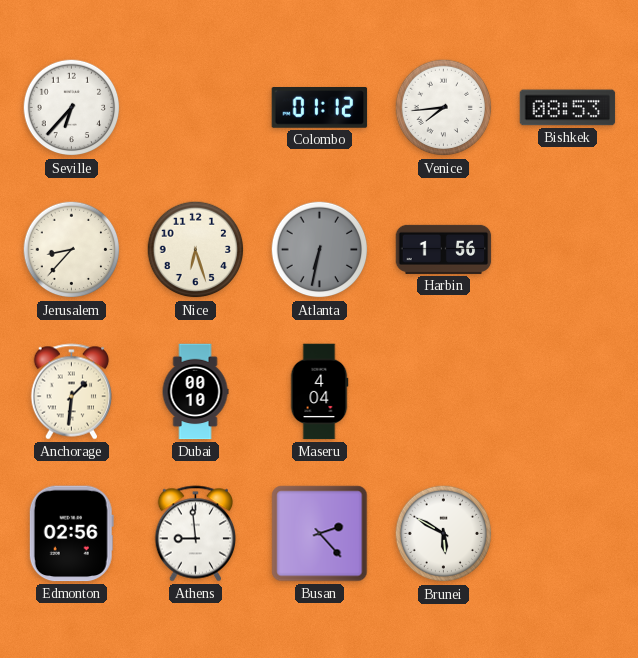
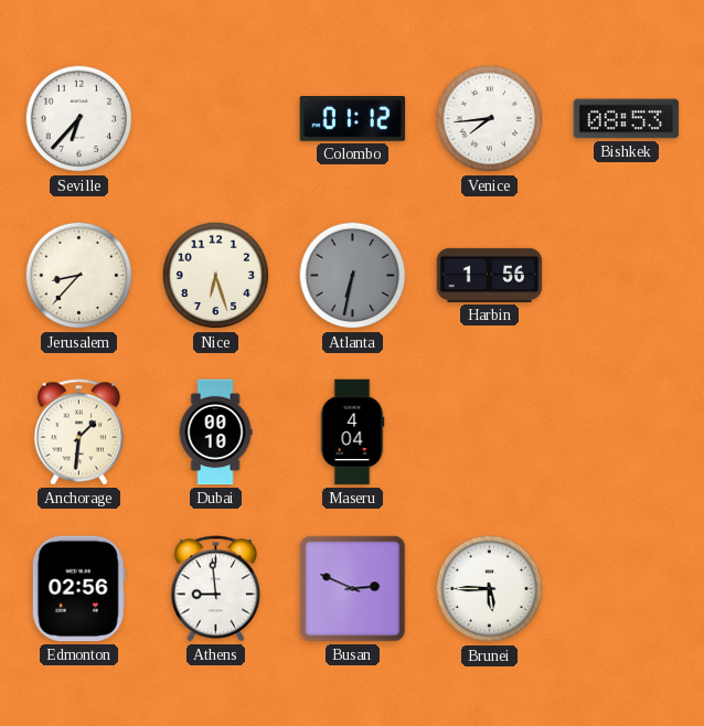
Busan: 2:23 -> 2:49
Brunei: 5:50 -> 5:45
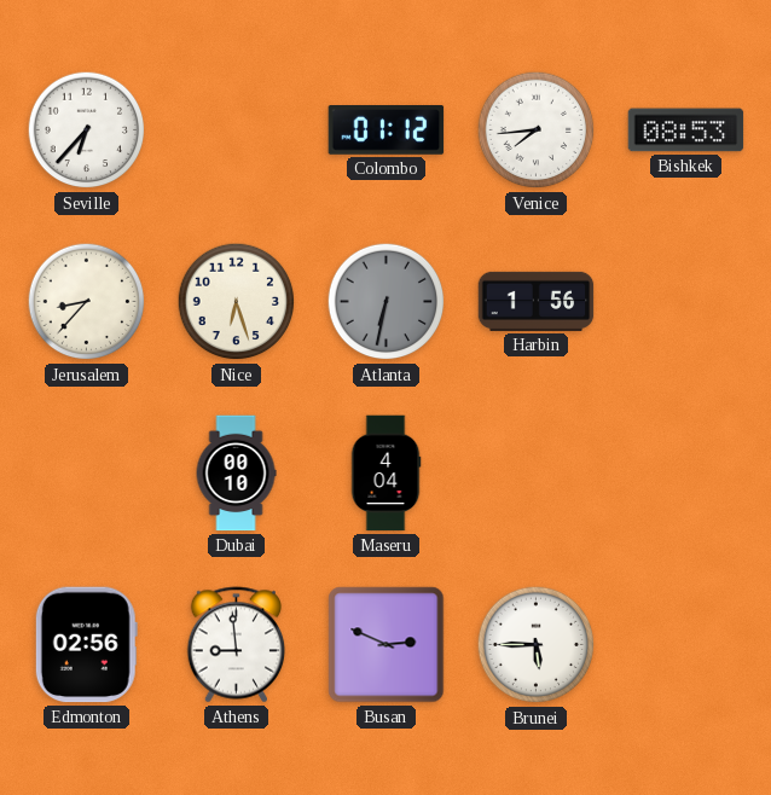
Anchorage: 1:31 -> none
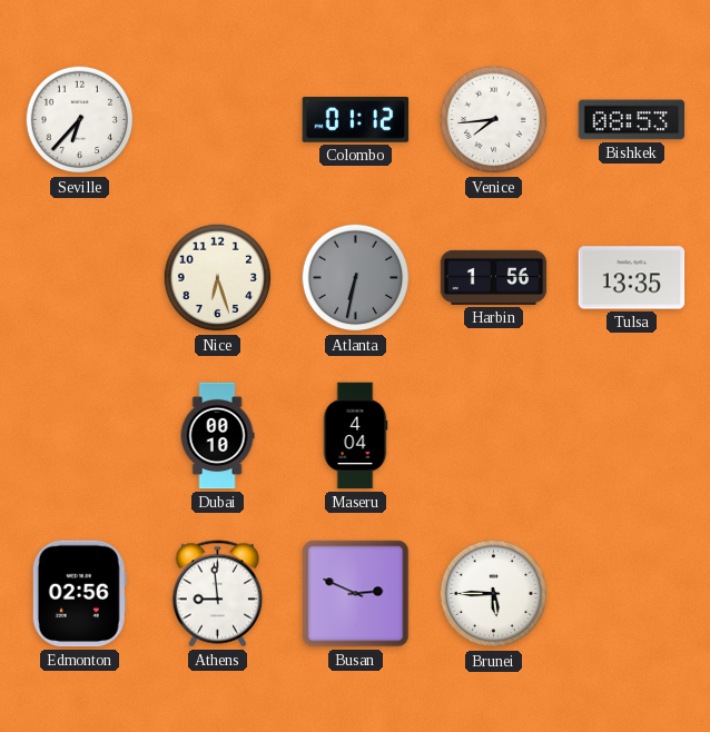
Jerusalem: 8:37 -> none
Tulsa: none -> 13:35
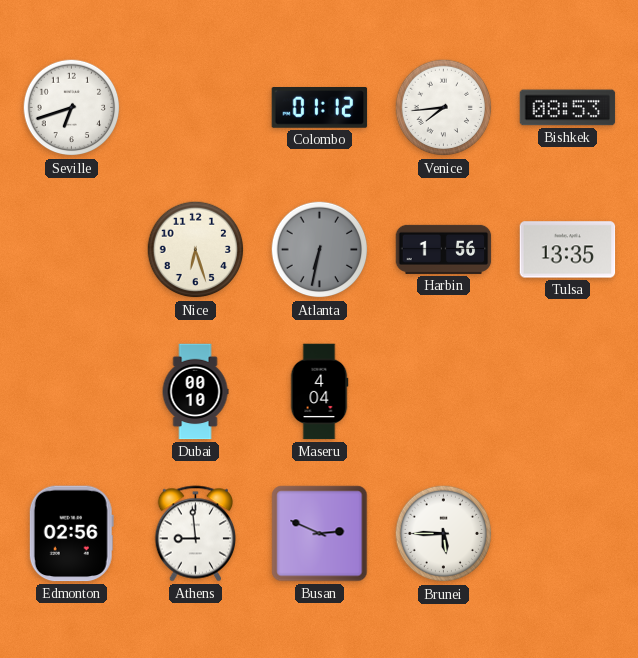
Seville: 6:37 -> 6:42
